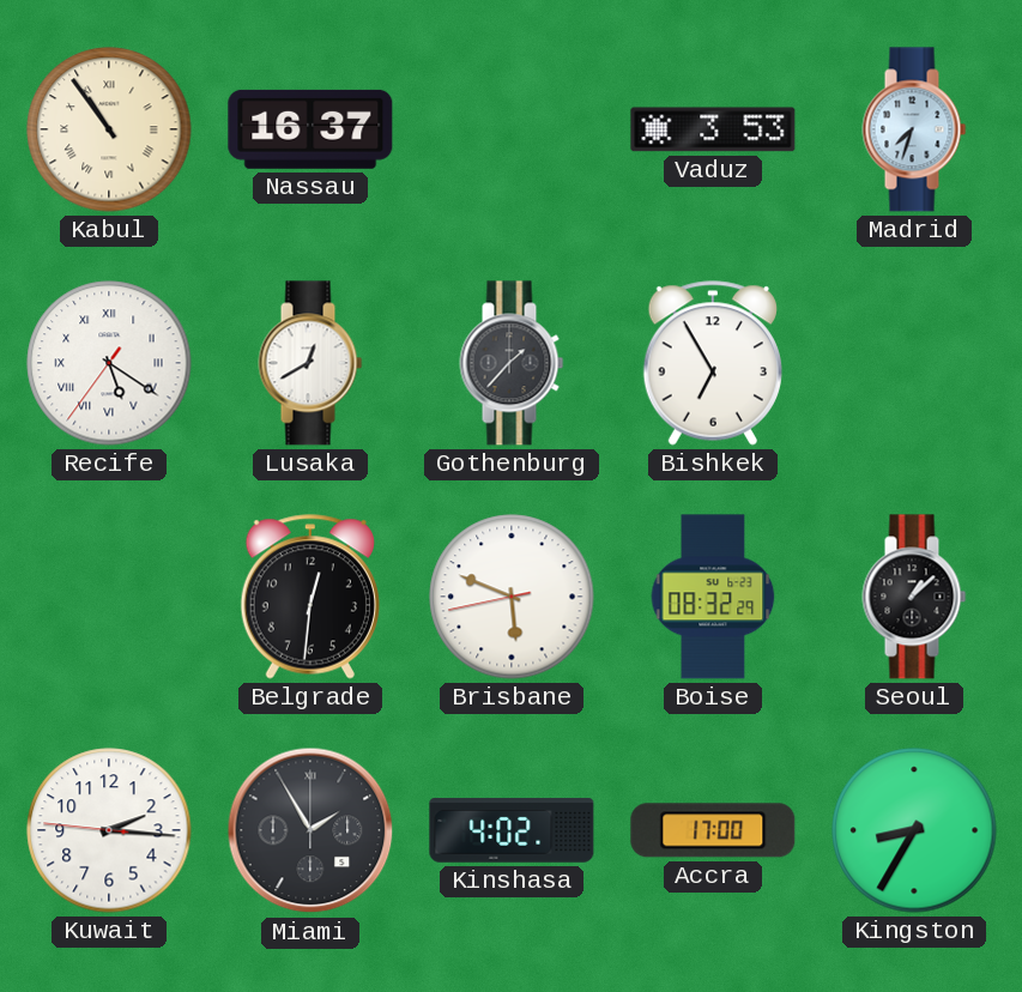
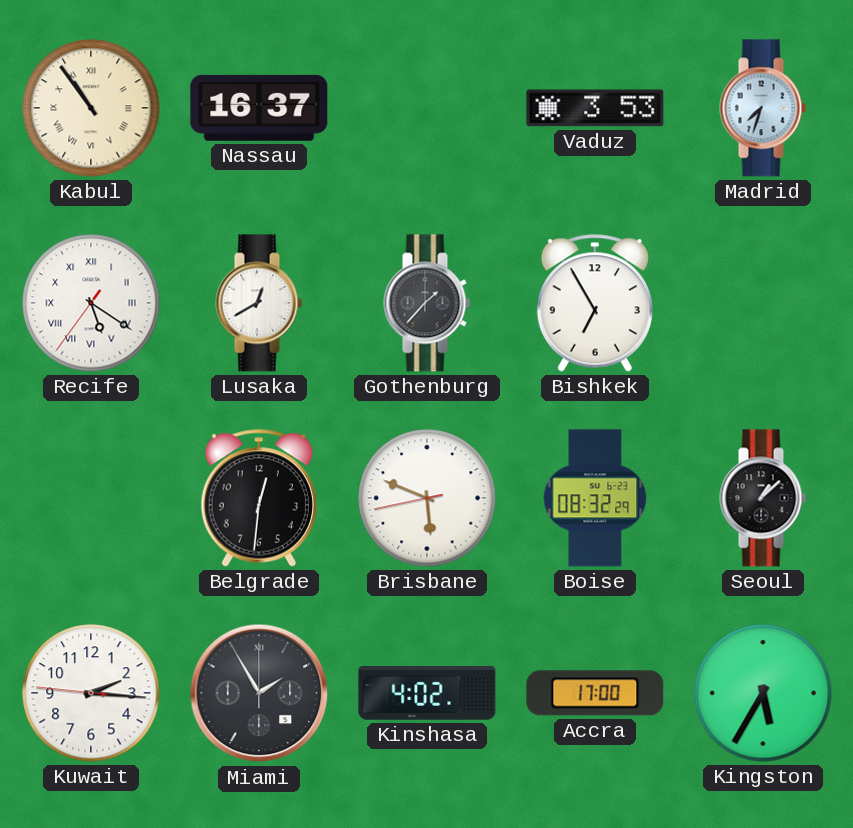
Kingston: 8:35 -> 5:35
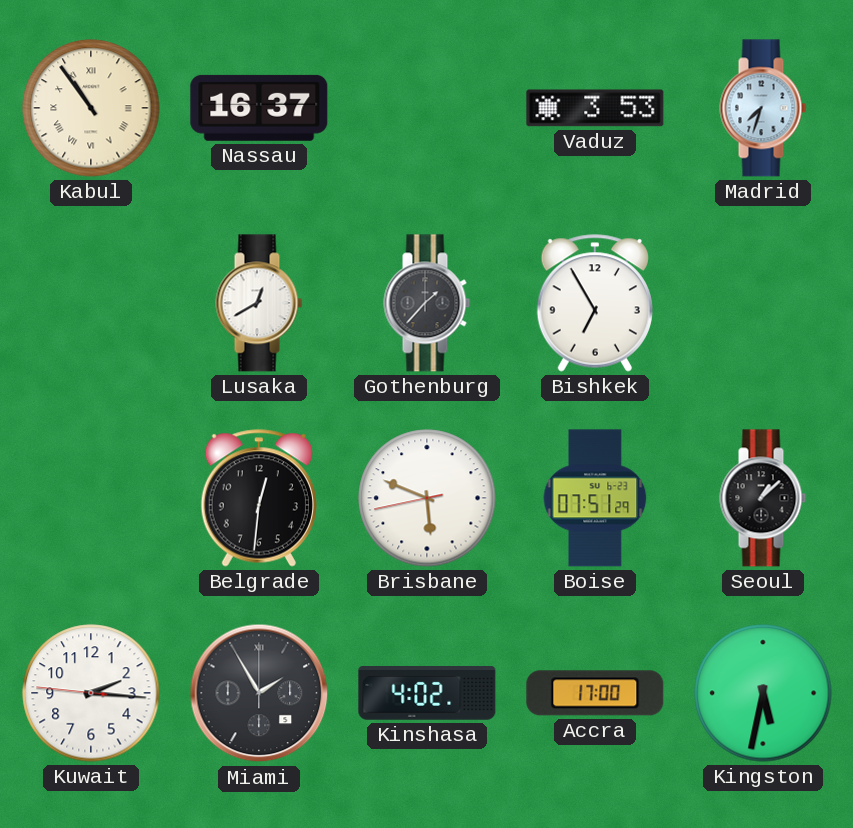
Recife: 5:20 -> none
Boise: 08:32 -> 07:51
Kingston: 5:35 -> 5:32
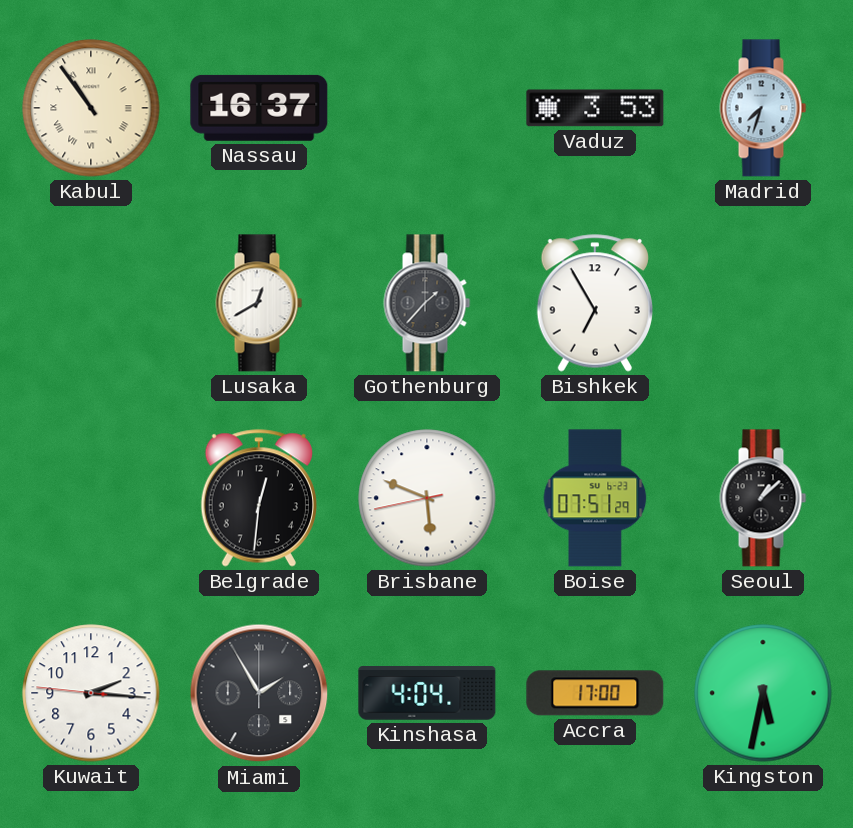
Kinshasa: 4:02 -> 4:04
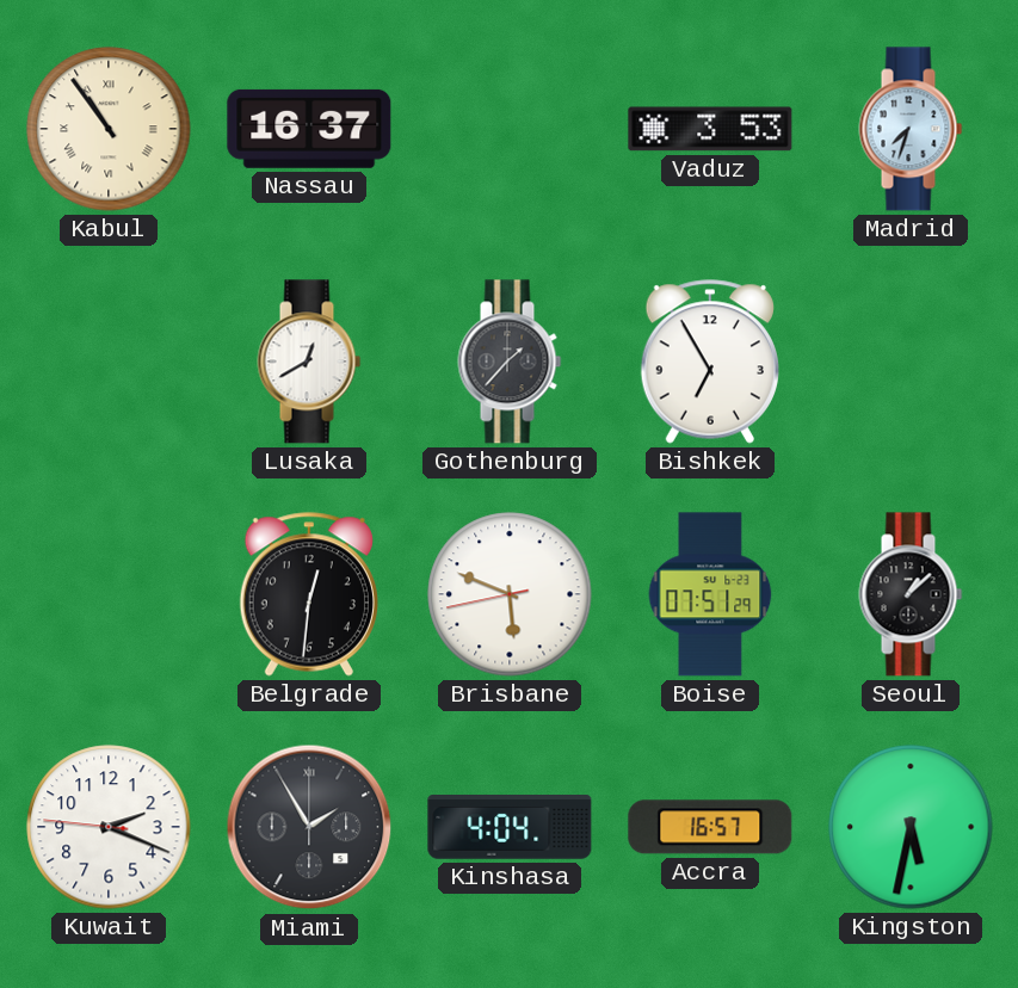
Kuwait: 2:15 -> 2:18
Accra: 17:00 -> 16:57
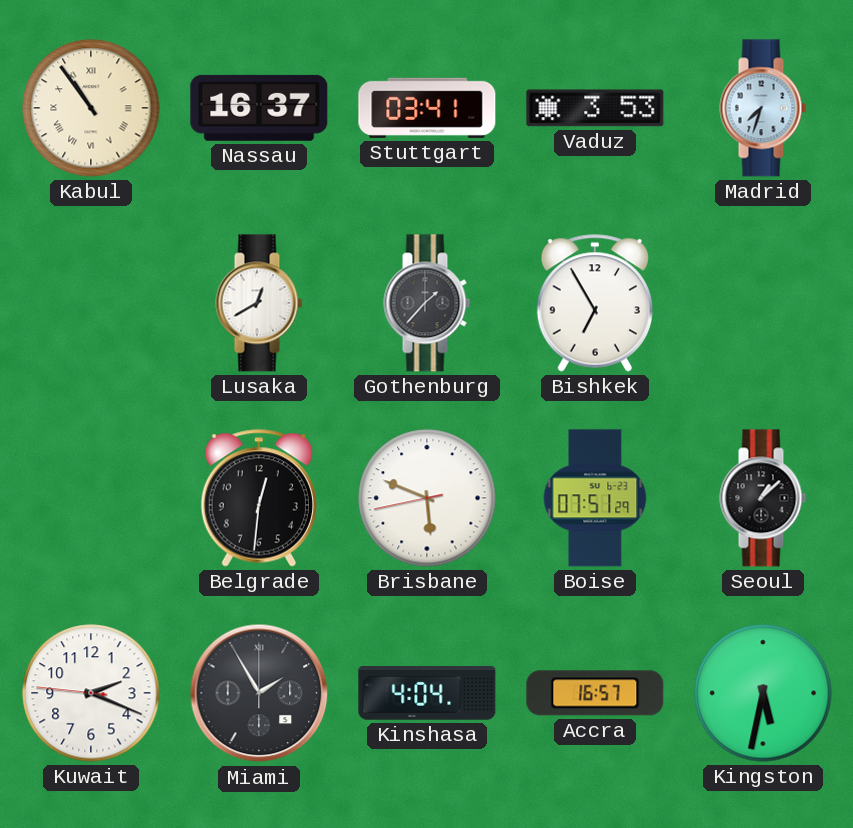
Stuttgart: none -> 03:41
